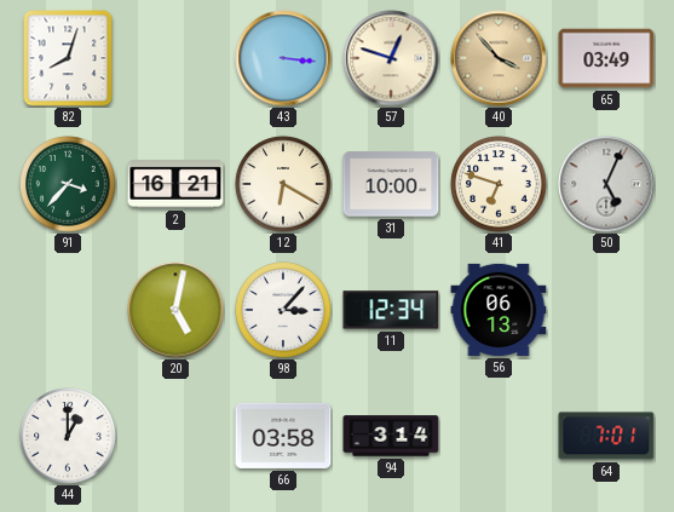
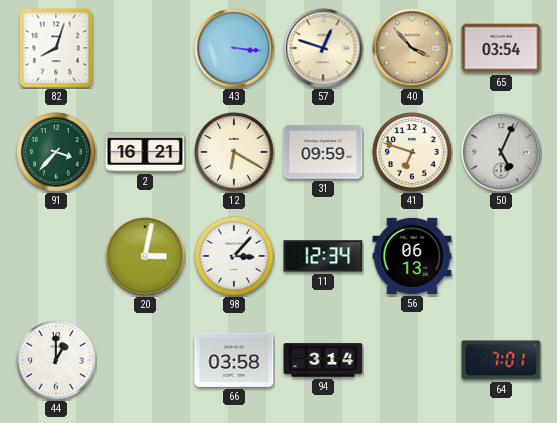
65: 03:49 -> 03:54
31: 10:00 -> 09:59
20: 5:02 -> 3:02
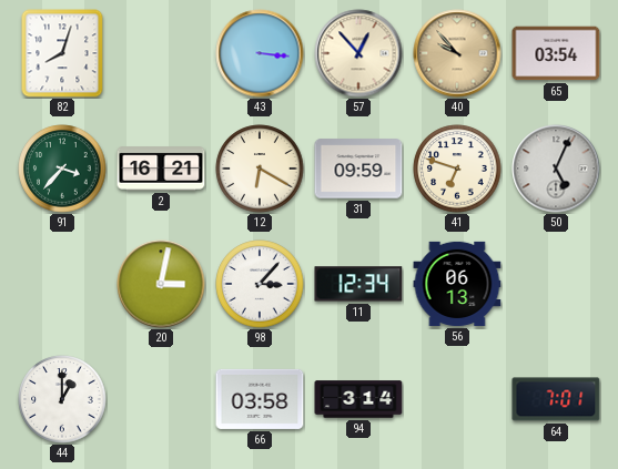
57: 12:48 -> 12:53
40: 3:53 -> 9:53
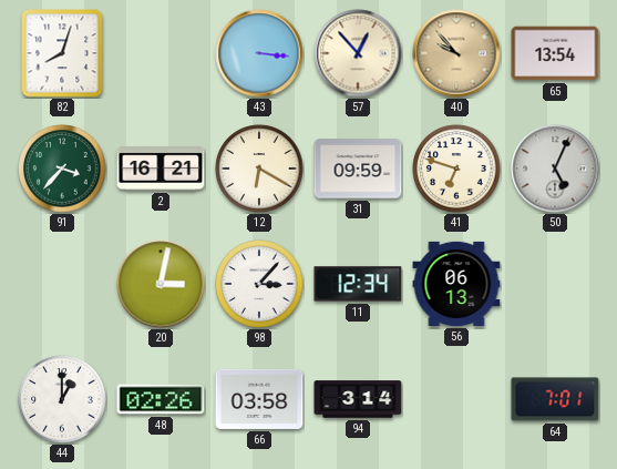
65: 03:54 -> 13:54
48: none -> 02:26
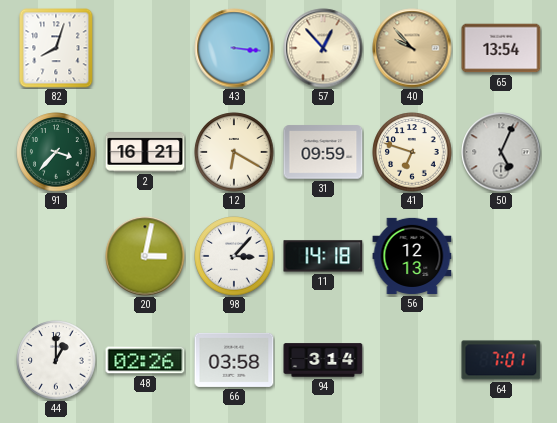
11: 12:34 -> 14:18
56: 06:13 -> 12:13
